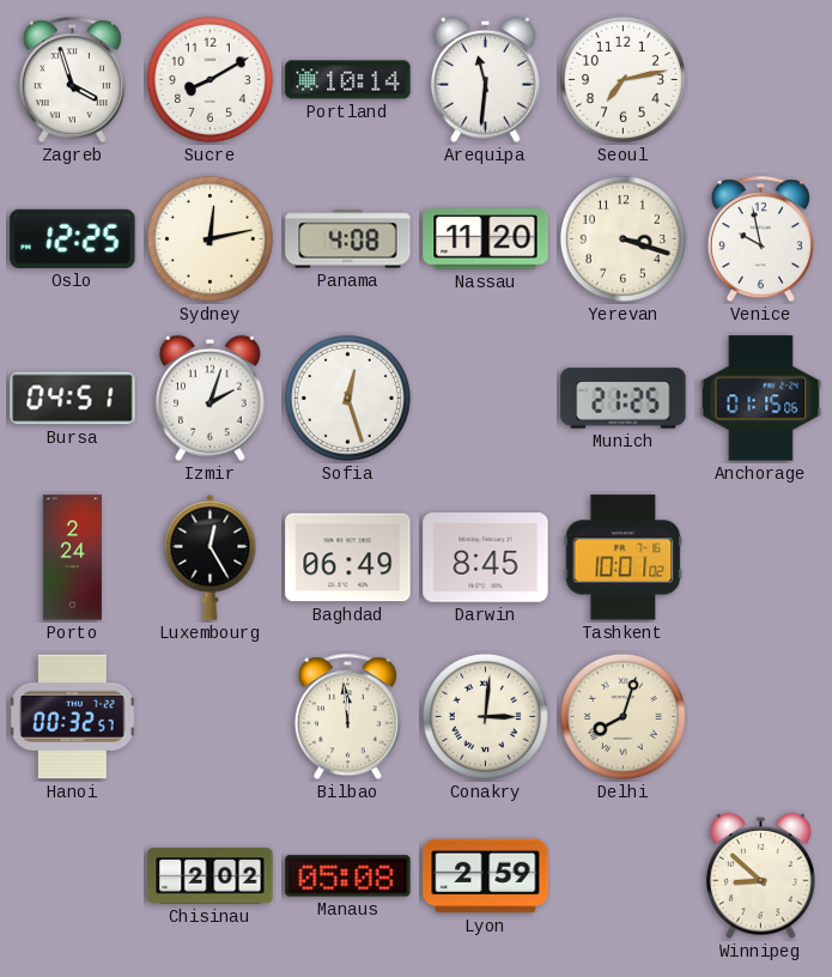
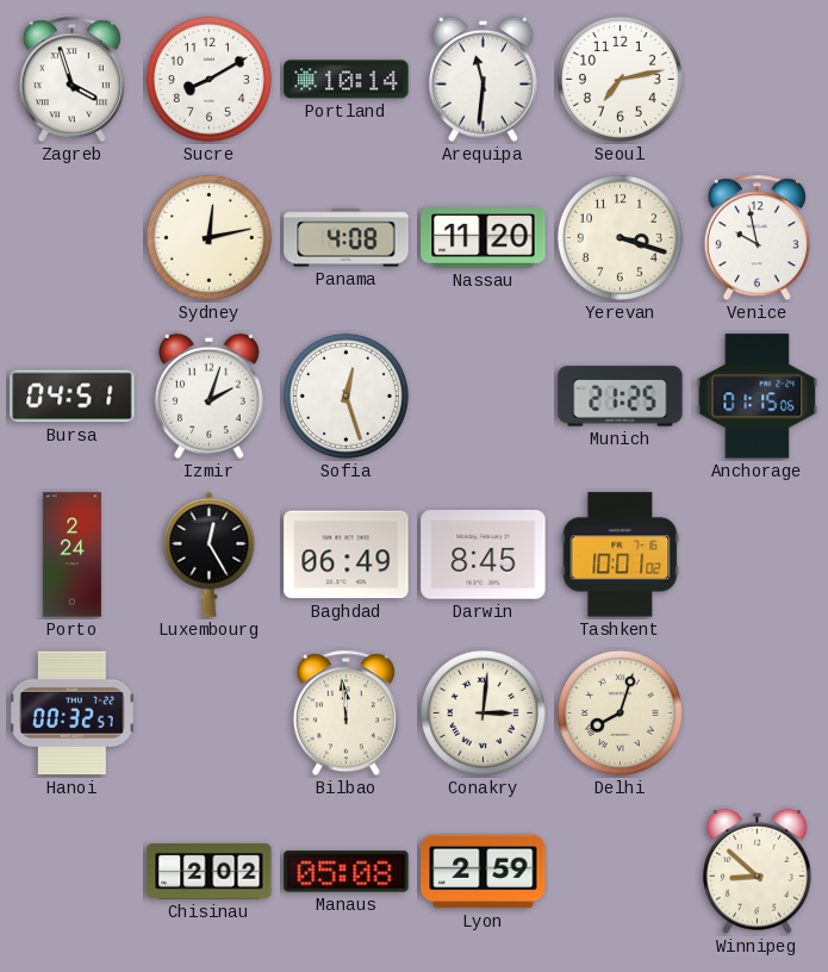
Oslo: 12:25 -> none
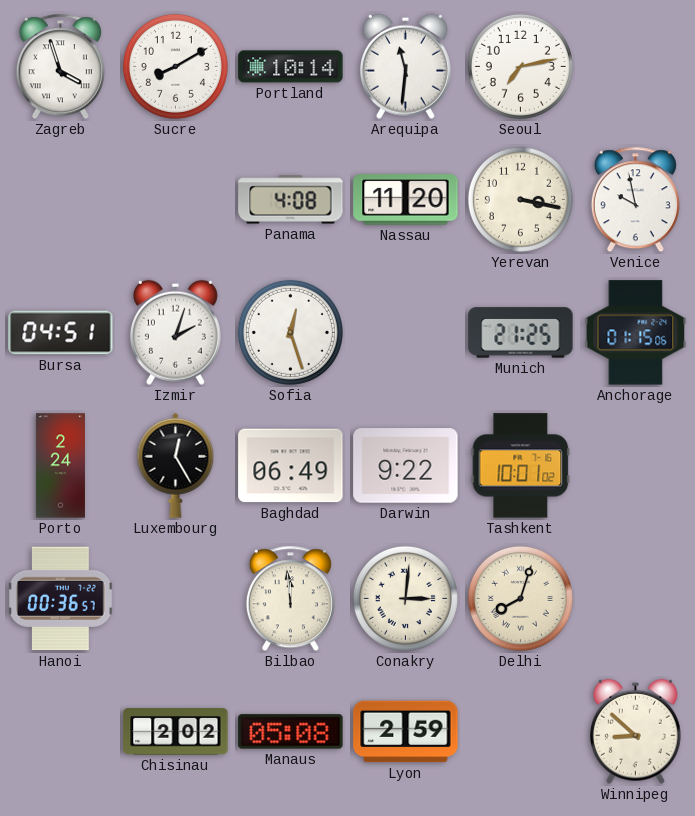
Sydney: 12:13 -> none
Yerevan: 3:18 -> 3:17
Darwin: 8:45 -> 9:22
Hanoi: 00:32 -> 00:36
